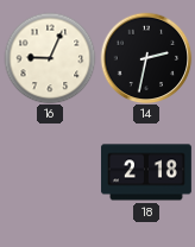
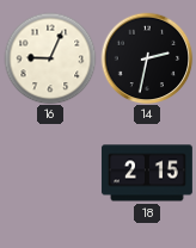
18: 2:18 -> 2:15
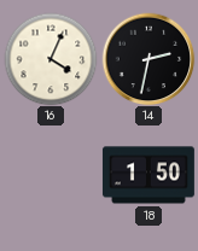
16: 9:04 -> 4:04
18: 2:15 -> 1:50
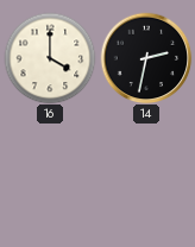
16: 4:04 -> 4:00
18: 1:50 -> none
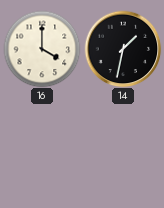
14: 2:32 -> 1:32
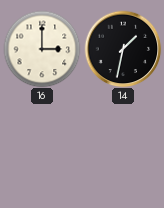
16: 4:00 -> 3:00
